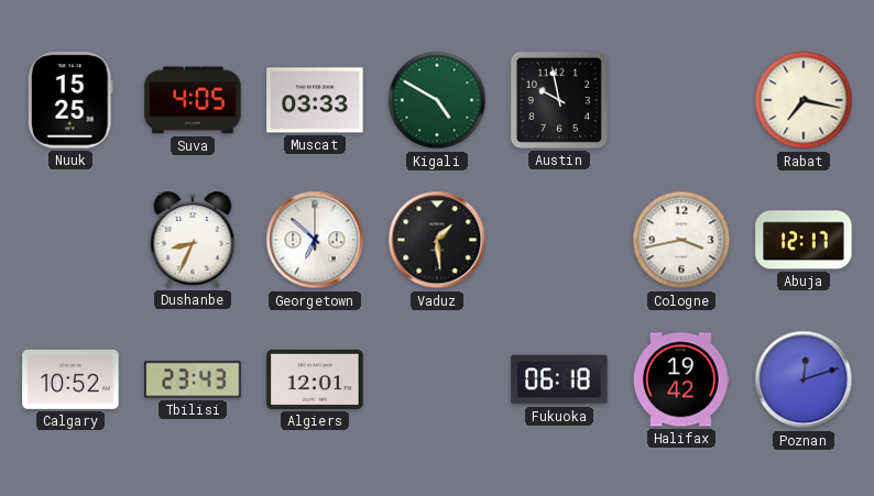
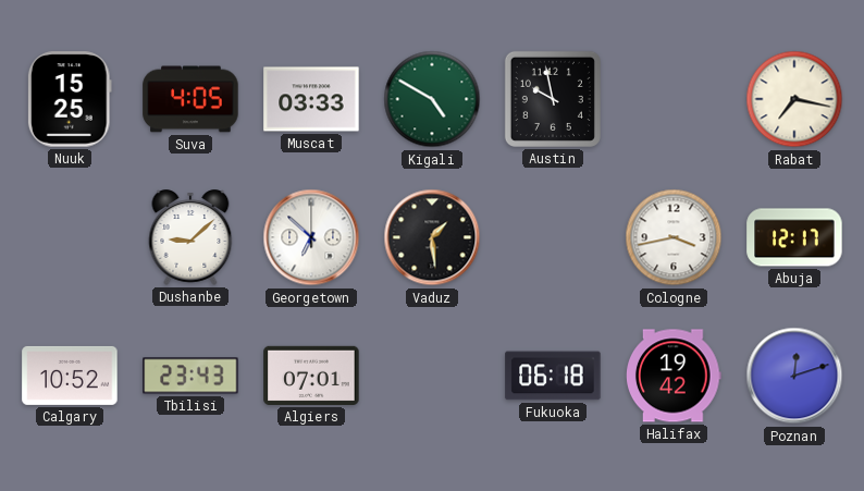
Dushanbe: 8:34 -> 9:08
Algiers: 12:01 -> 07:01
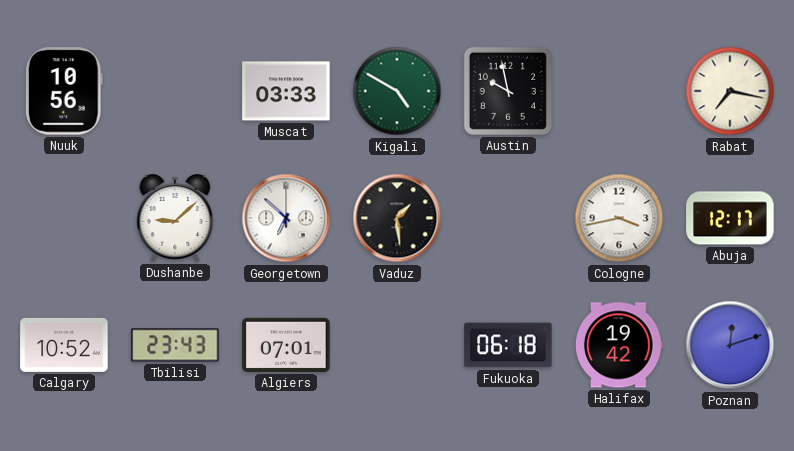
Nuuk: 15:25 -> 10:56
Suva: 4:05 -> none
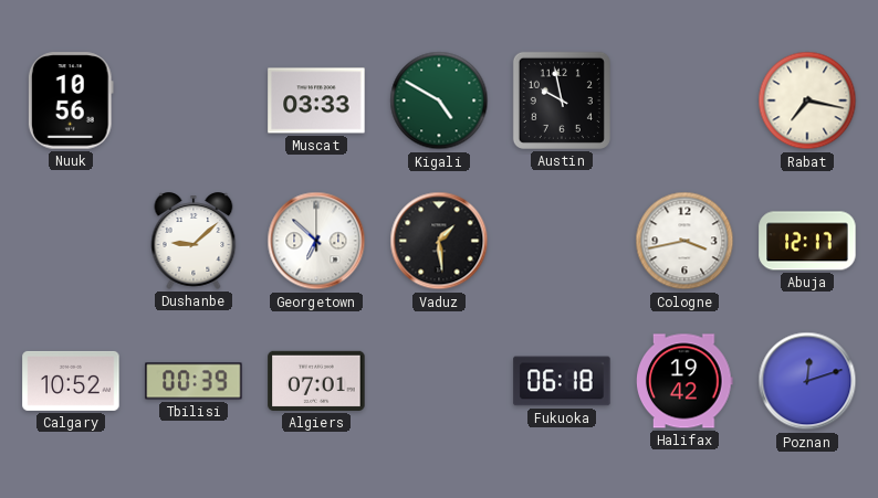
Tbilisi: 23:43 -> 00:39
